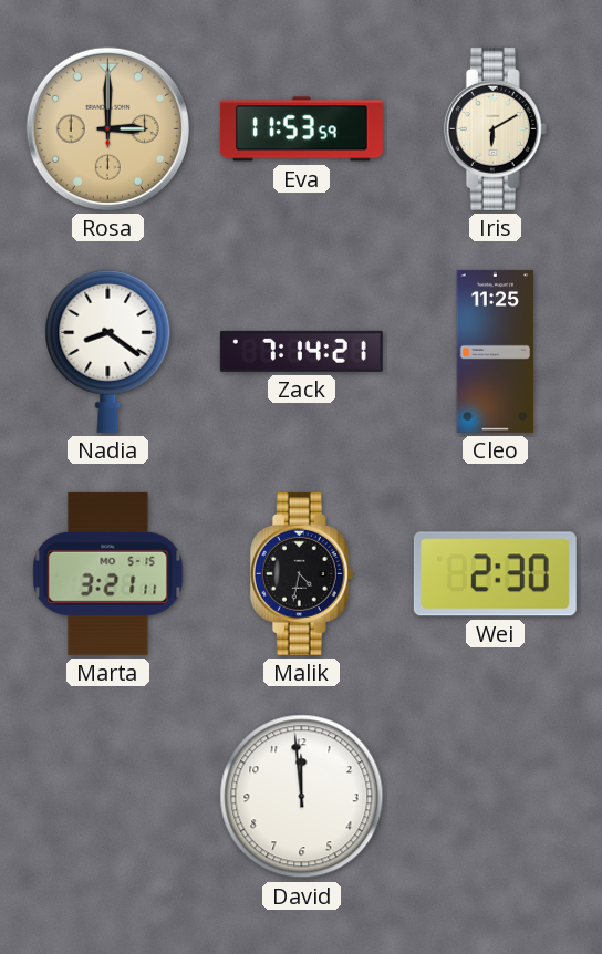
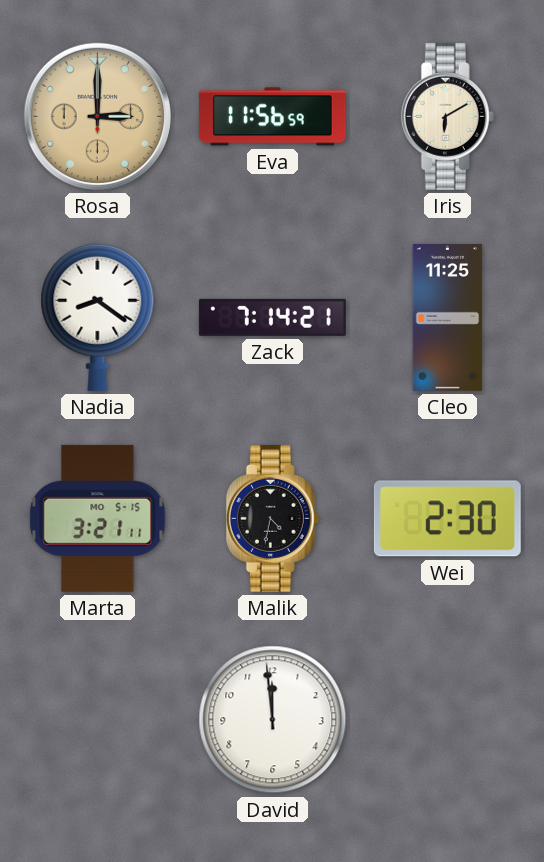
Eva: 11:53 -> 11:56
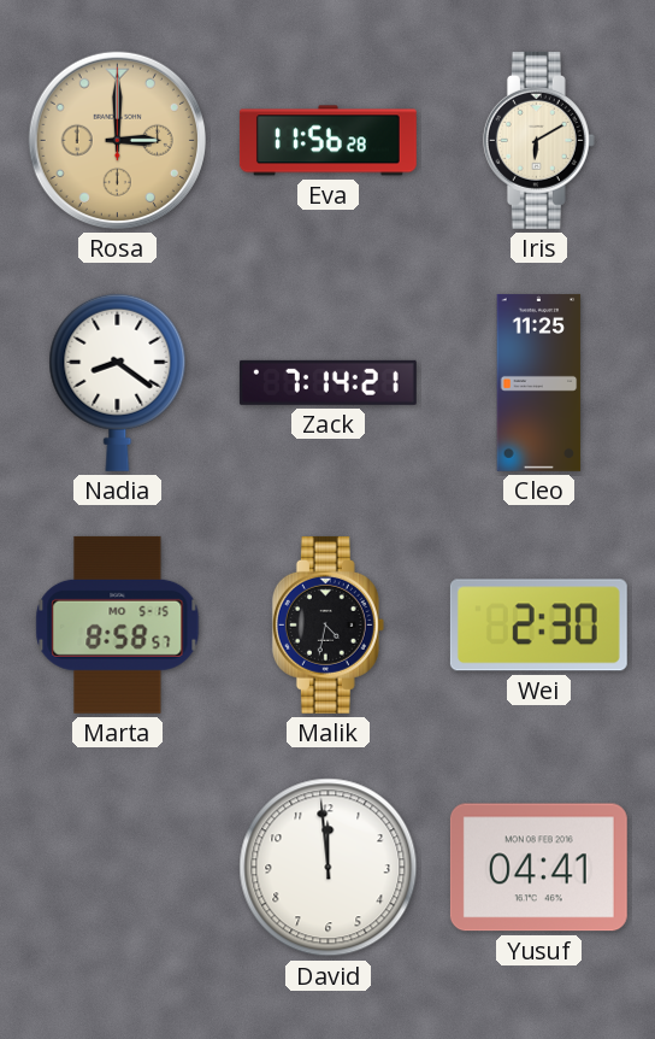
Eva: 11:56:59 -> 11:56:28
Marta: 3:21 -> 8:58
Yusuf: none -> 04:41
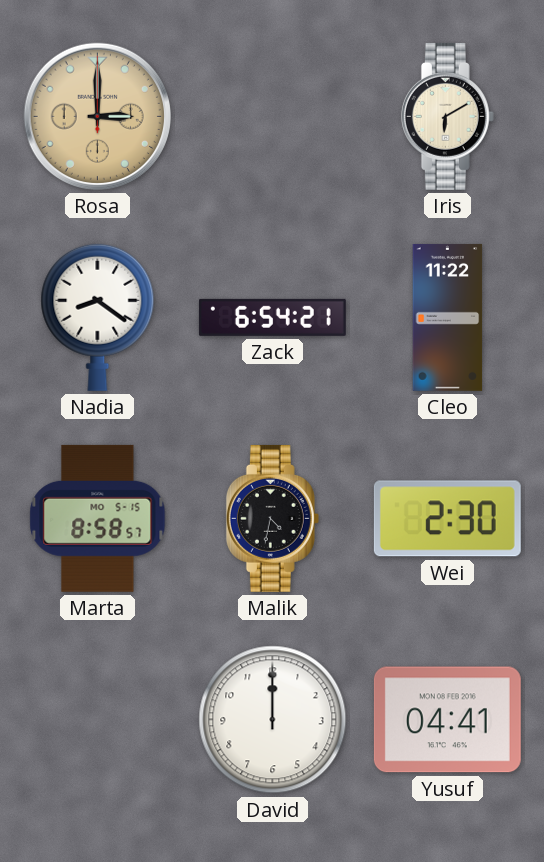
Eva: 11:56 -> none
Zack: 7:14 -> 6:54
Cleo: 11:25 -> 11:22
David: 11:59 -> 12:00
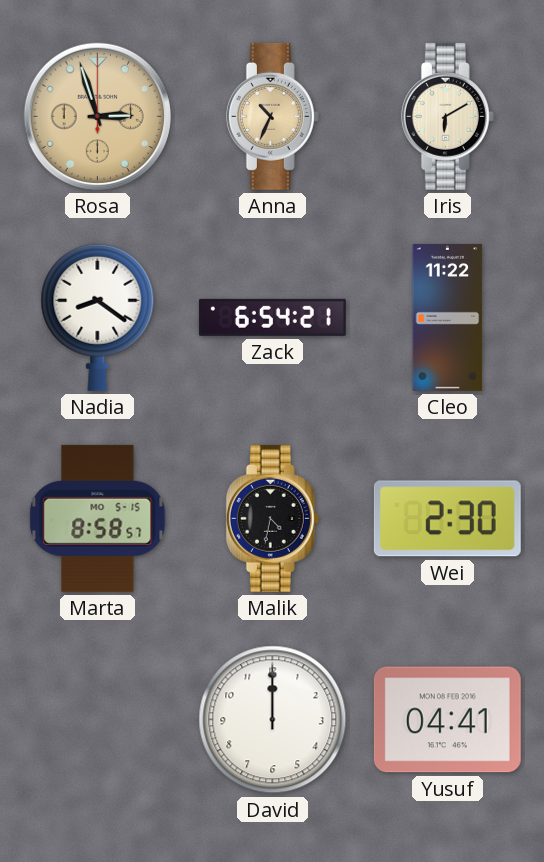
Rosa: 3:00 -> 2:57
Anna: none -> 10:34
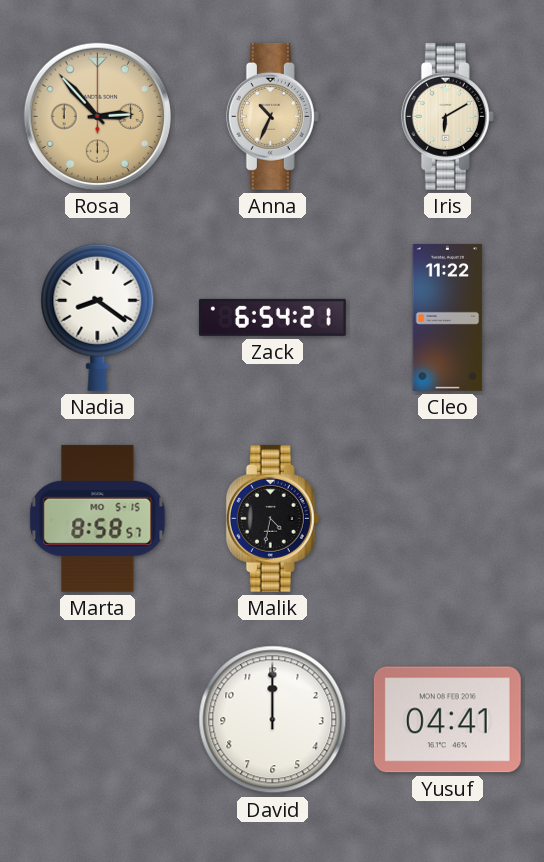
Rosa: 2:57 -> 2:53
Wei: 2:30 -> none
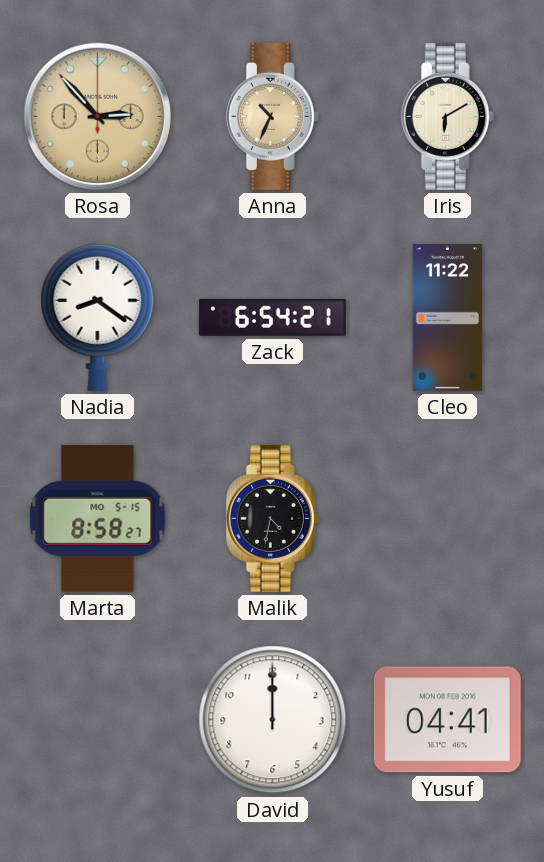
Marta: 8:58:57 -> 8:58:27
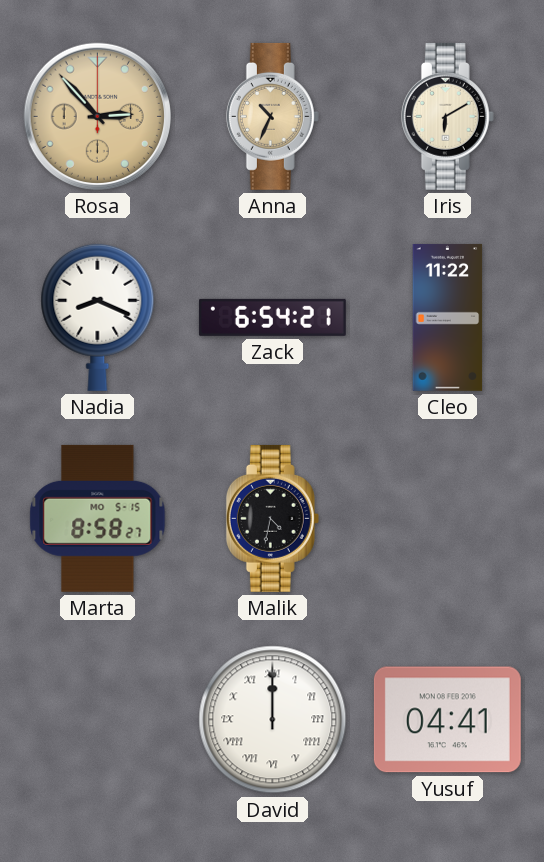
Nadia: 8:21 -> 8:19
David numerals: Arabic -> Roman
